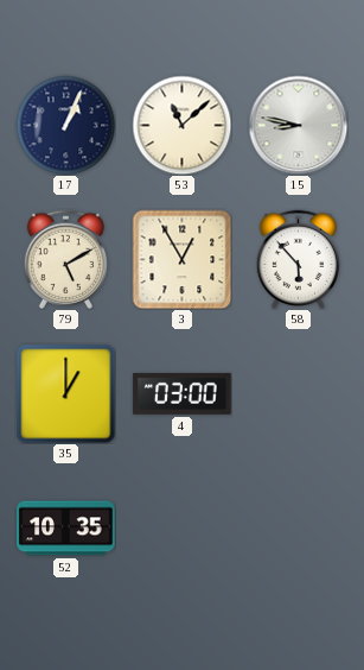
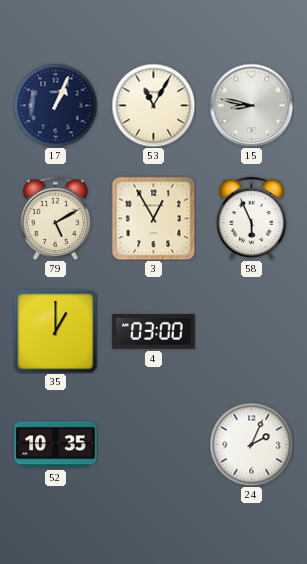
53: 11:08 -> 11:05
58: 5:53 -> 5:56
24: none -> 2:04
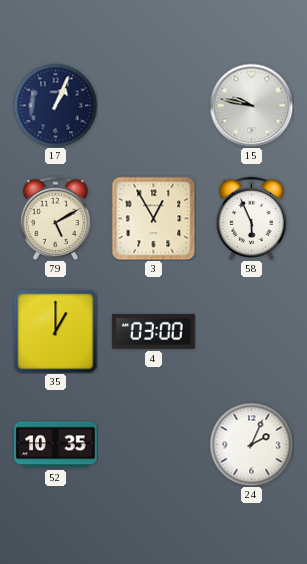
53: 11:05 -> none
15: 8:47 -> 9:47
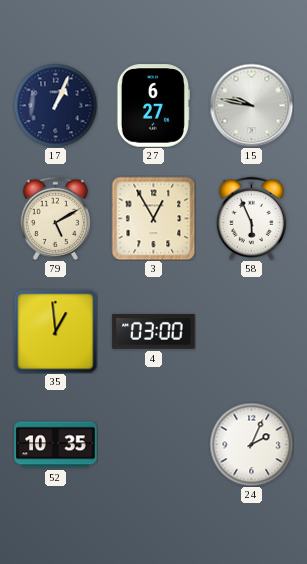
27: none -> 6:27
35: 1:00 -> 12:59
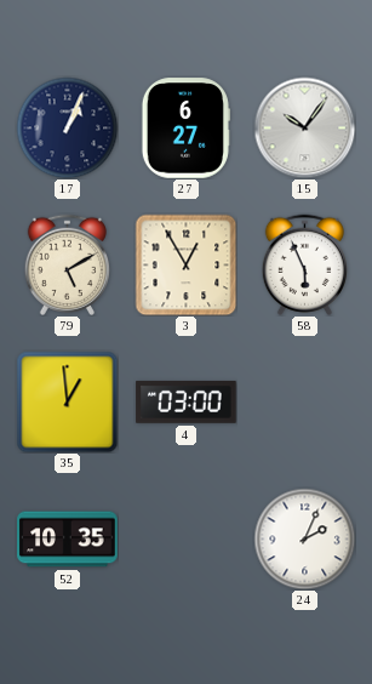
15: 9:47 -> 10:06
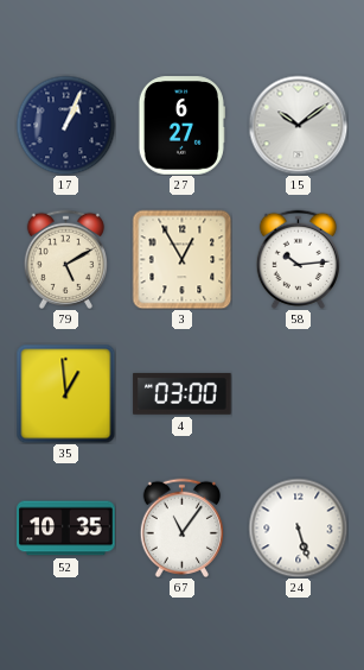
15: 10:06 -> 10:09
58: 5:56 -> 10:14
67: none -> 11:06
24: 2:04 -> 5:27
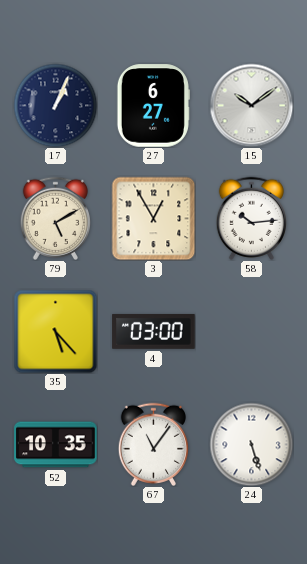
35: 12:59 -> 5:23
